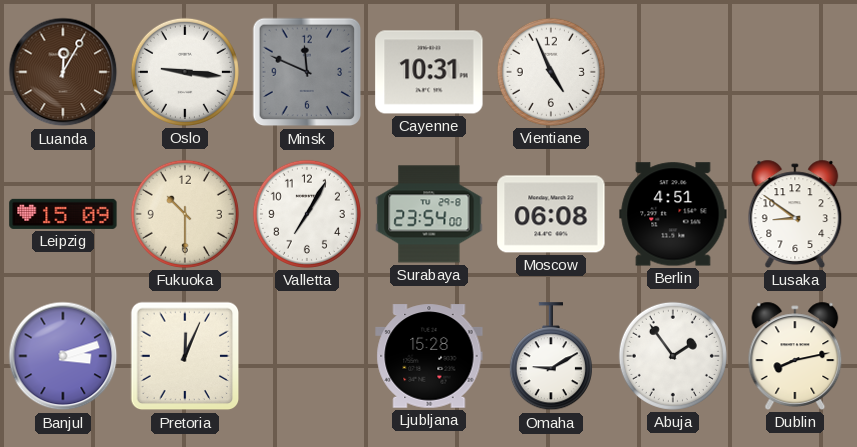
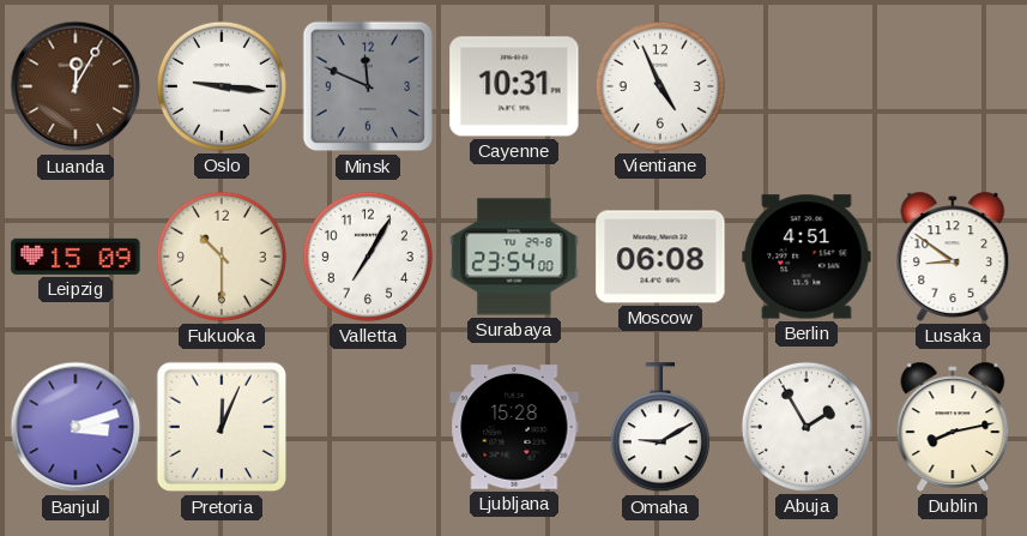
Abuja: 1:54 -> 1:55
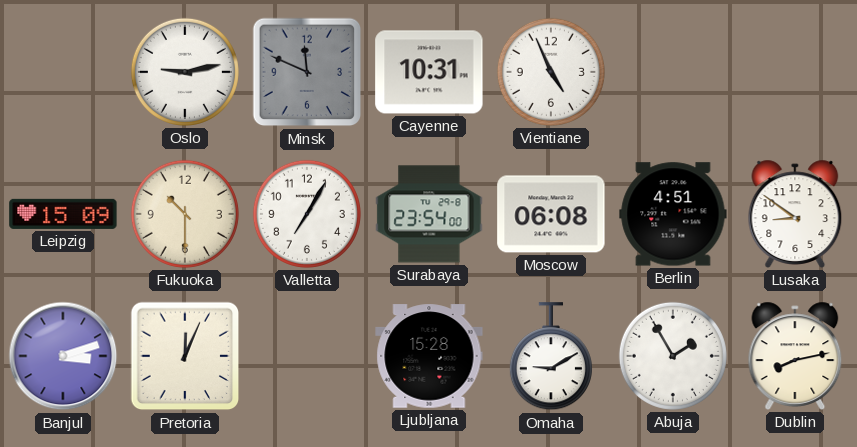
Luanda: 12:05 -> none
Oslo: 9:16 -> 9:13
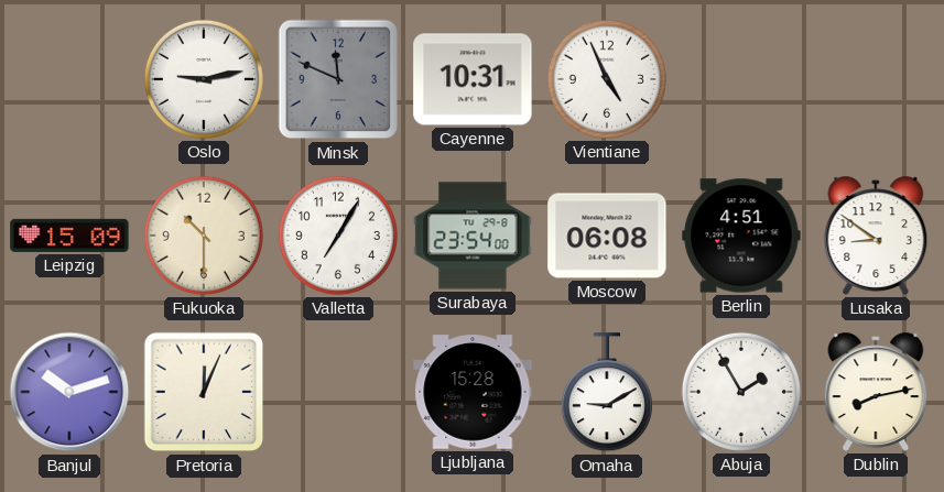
Banjul: 3:12 -> 10:12
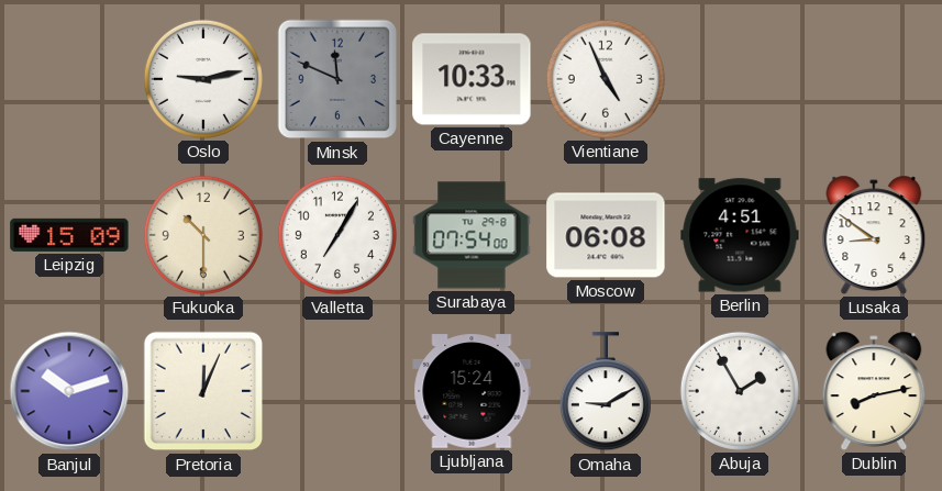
Cayenne: 10:31 -> 10:33
Surabaya: 23:54 -> 07:54
Ljubljana: 15:28 -> 15:24
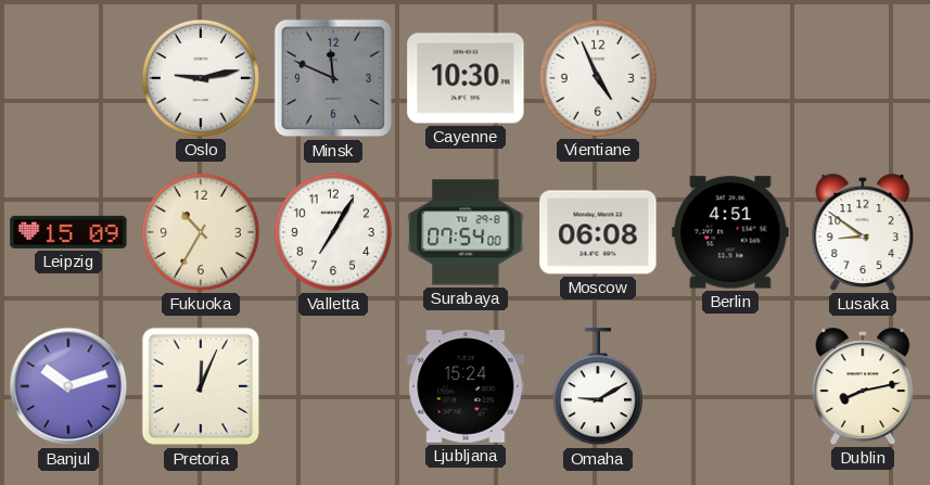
Cayenne: 10:33 -> 10:30
Fukuoka: 10:30 -> 10:35
Abuja: 1:55 -> none
